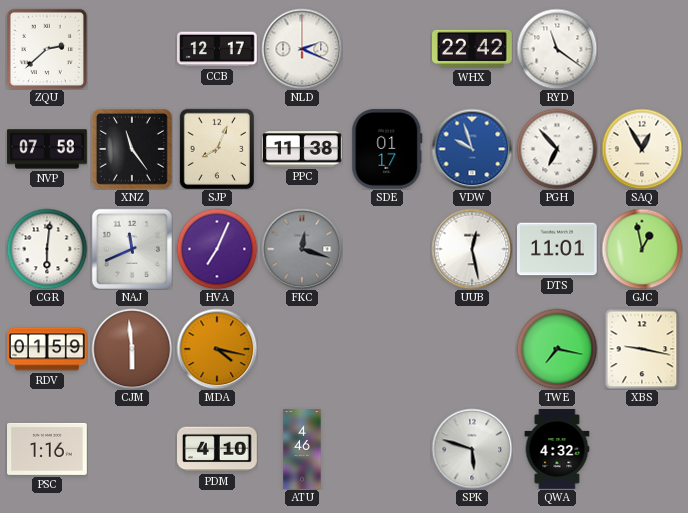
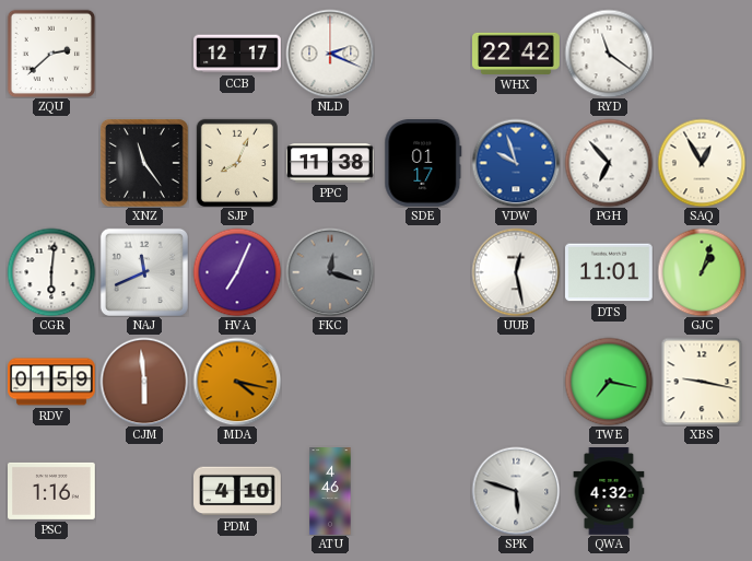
NVP: 07:58 -> none
GJC: 12:58 -> 1:03
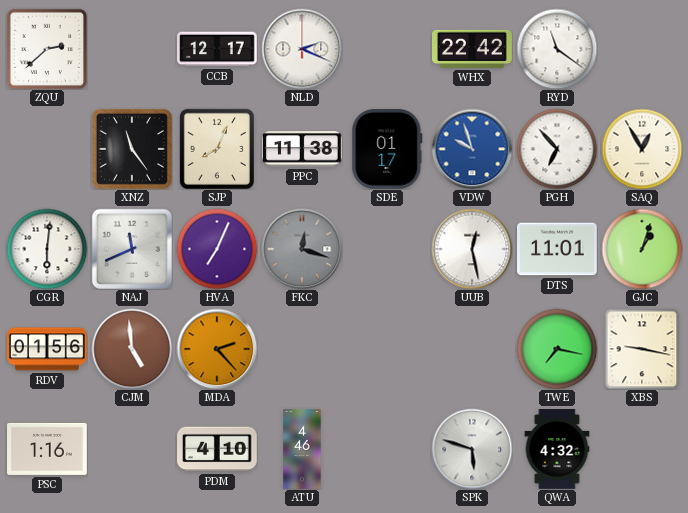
RDV: 01:59 -> 01:56
CJM: 5:59 -> 4:59
MDA: 4:17 -> 2:23
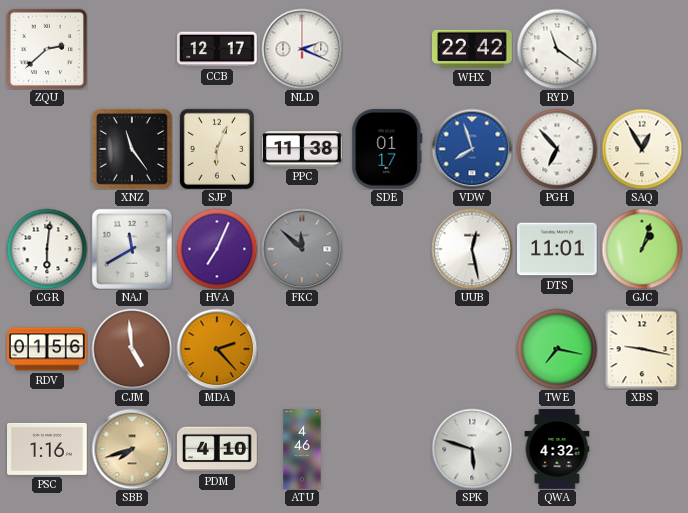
SJP: 8:04 -> 6:04
VDW: 9:57 -> 7:57
NAJ: 11:41 -> 11:40
FKC: 12:18 -> 11:52
SBB: none -> 7:42
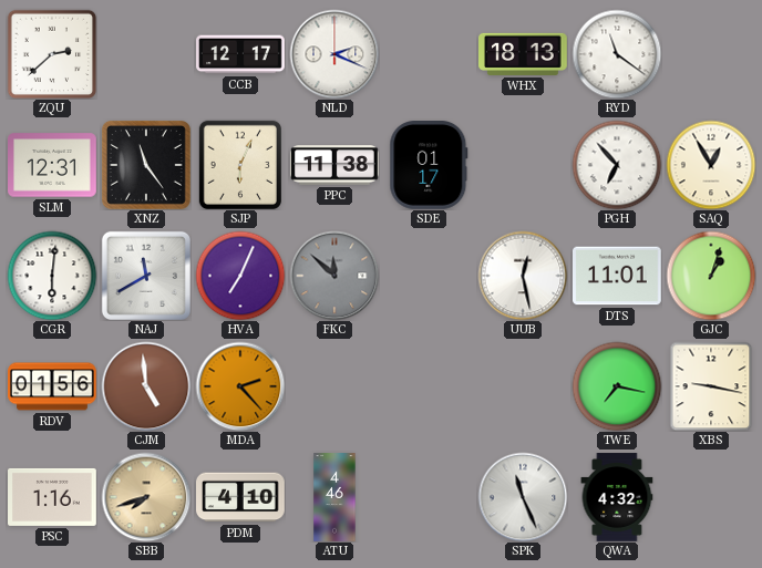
WHX: 22:42 -> 18:13
SLM: none -> 12:31
VDW: 7:57 -> none
SPK: 5:48 -> 11:26
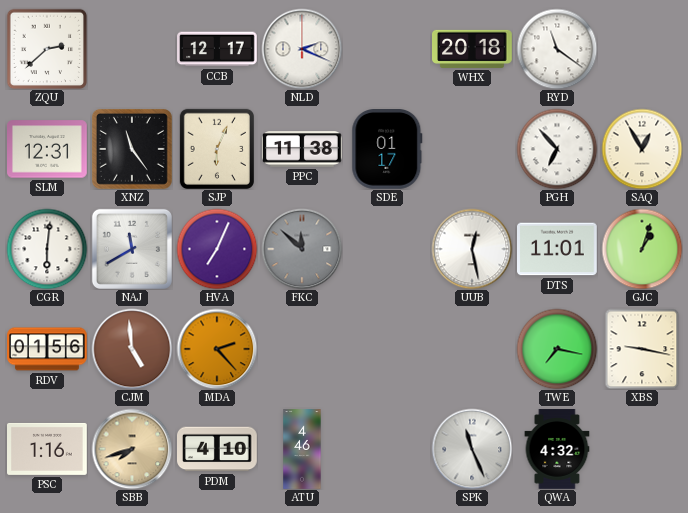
WHX: 18:13 -> 20:18
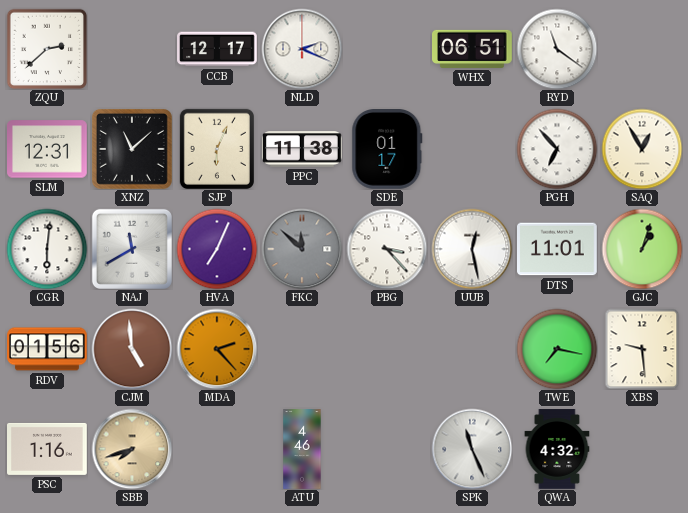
WHX: 20:18 -> 06:51
XNZ: 11:24 -> 11:08
PBG: none -> 3:23
XBS: 9:17 -> 9:29
PDM: 4:10 -> none
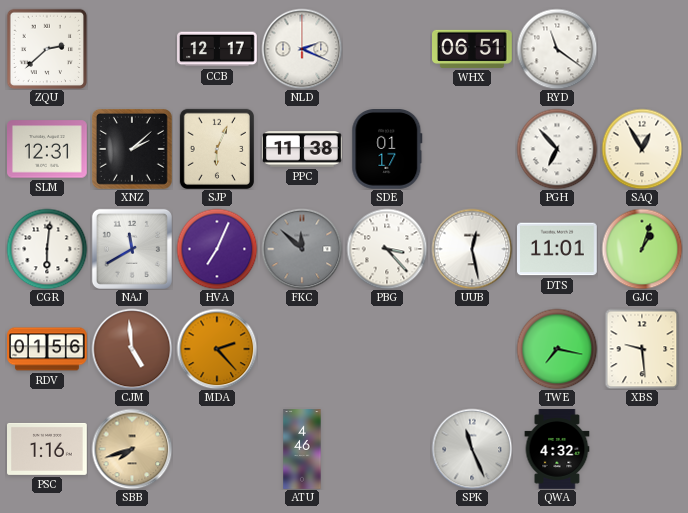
XNZ: 11:08 -> 2:08
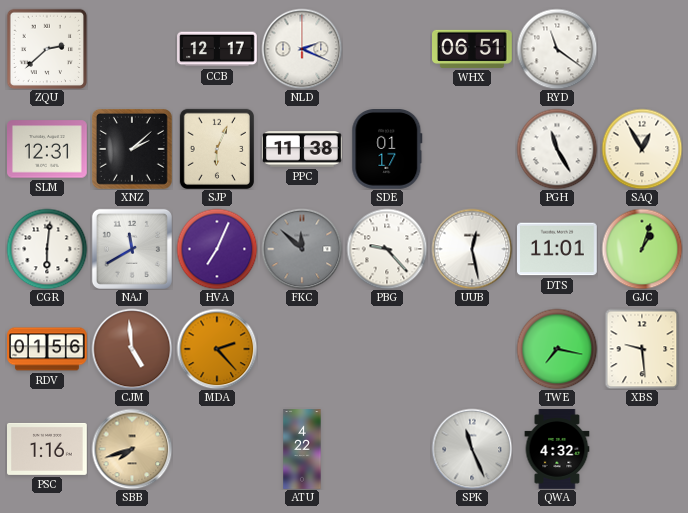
PGH: 6:53 -> 11:25
PBG: 3:23 -> 9:23
ATU: 4:46 -> 4:22
